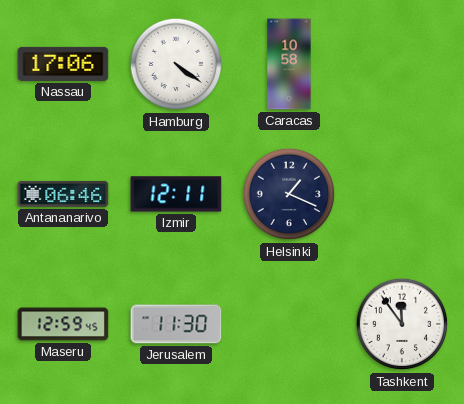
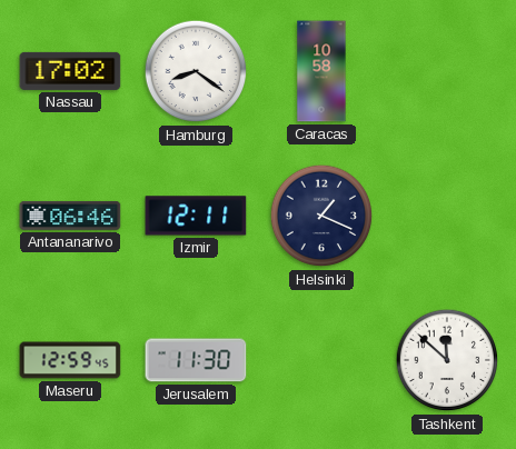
Nassau: 17:06 -> 17:02
Hamburg: 4:21 -> 8:21
Tashkent: 11:54 -> 11:52
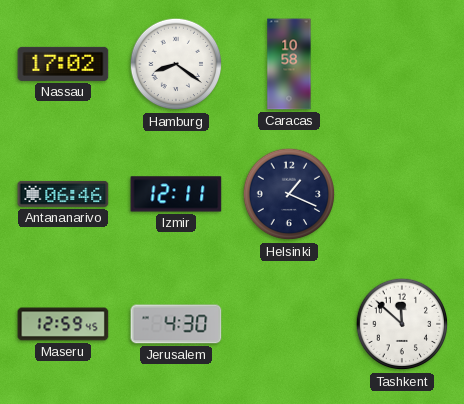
Jerusalem: 11:30 -> 4:30
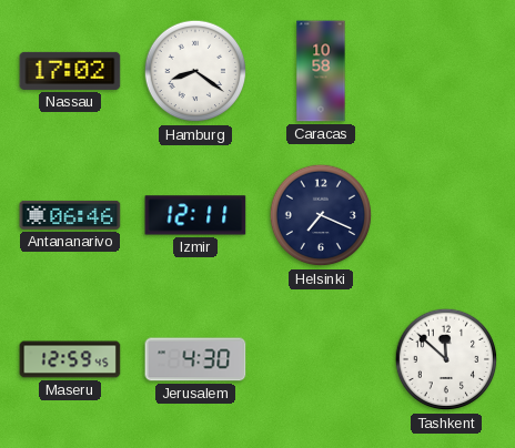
Helsinki: 1:19 -> 7:19
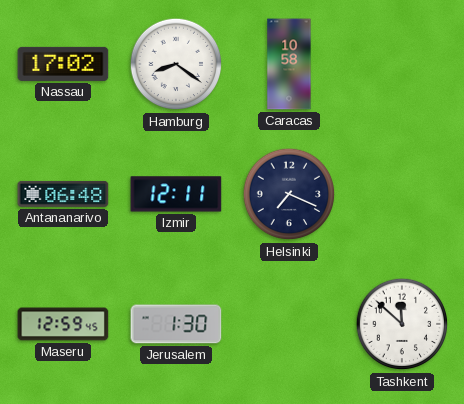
Antananarivo: 06:46 -> 06:48
Jerusalem: 4:30 -> 1:30
